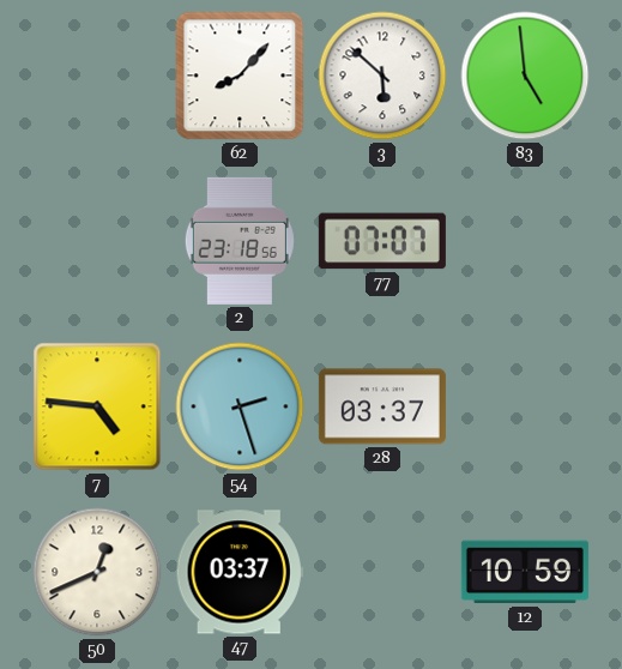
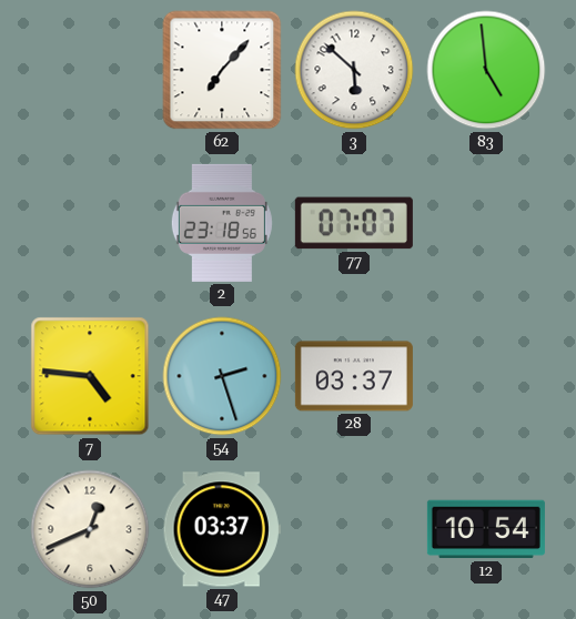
62: 8:07 -> 7:07
12: 10:59 -> 10:54
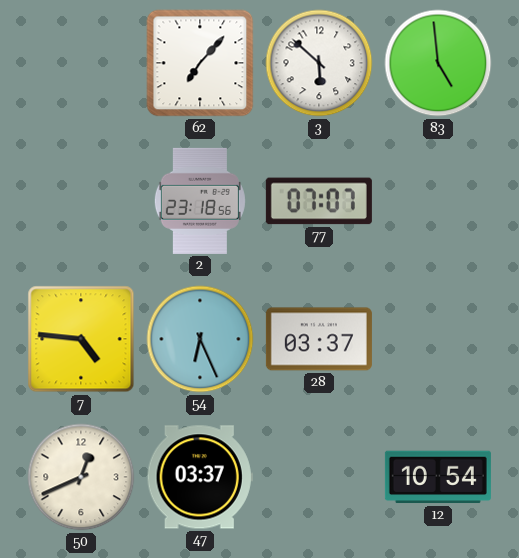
54: 2:27 -> 6:26
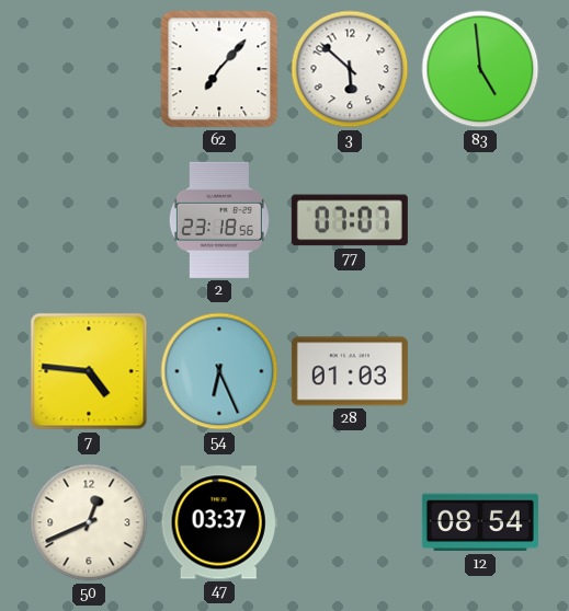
28: 03:37 -> 01:03
12: 10:54 -> 08:54
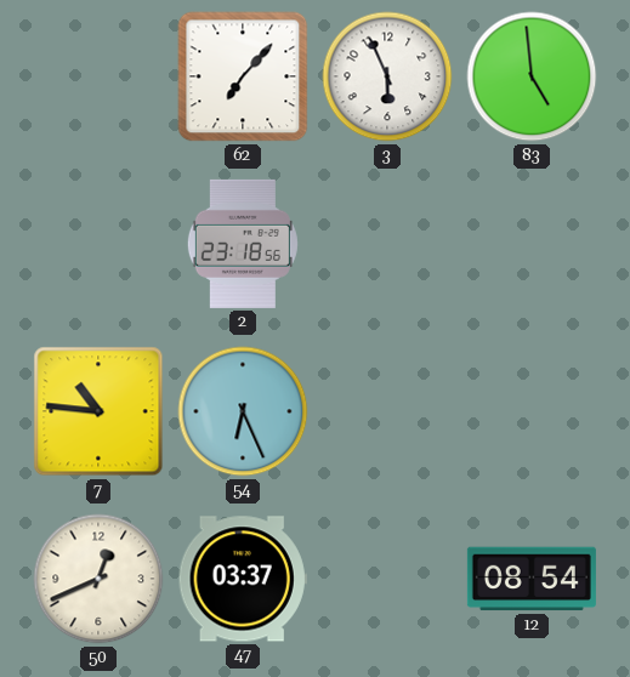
3: 5:52 -> 5:56
77: 07:07 -> none
7: 4:46 -> 10:46
28: 01:03 -> none
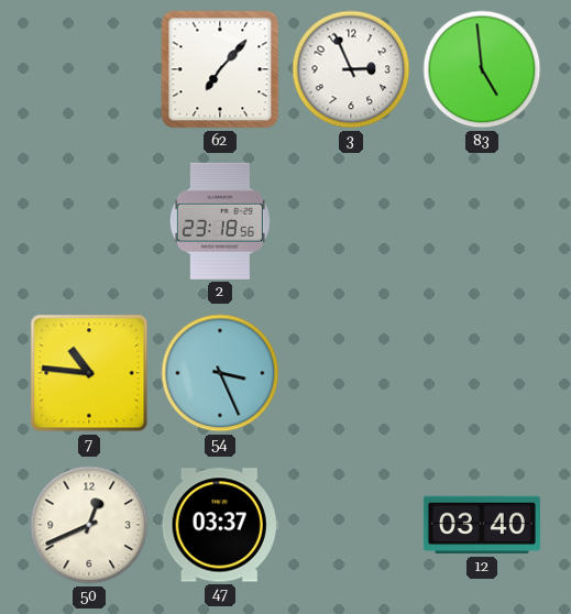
3: 5:56 -> 2:56
54: 6:26 -> 3:26
12: 08:54 -> 03:40
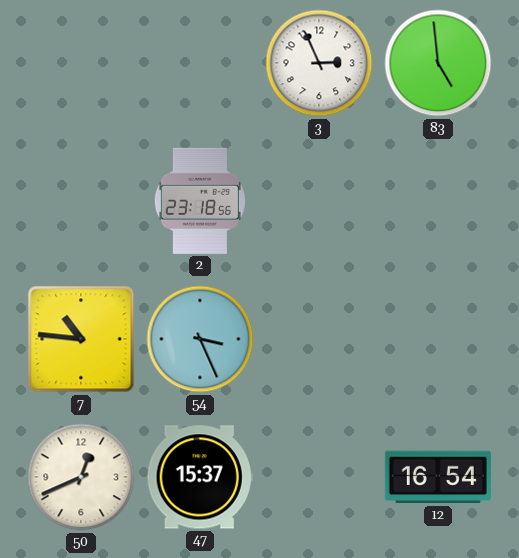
62: 7:07 -> none
47: 03:37 -> 15:37
12: 03:40 -> 16:54
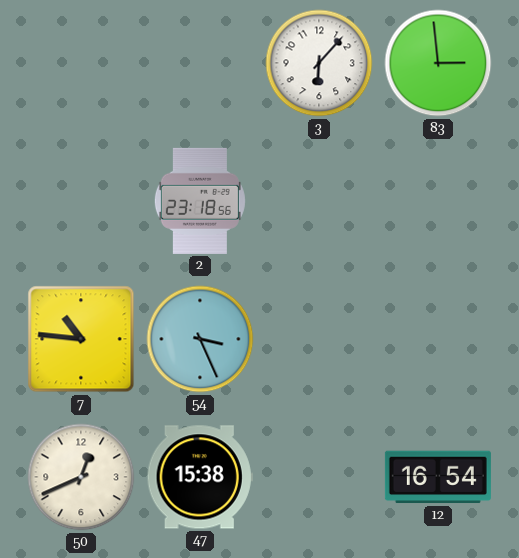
3: 2:56 -> 6:07
83: 4:59 -> 2:59
47: 15:37 -> 15:38
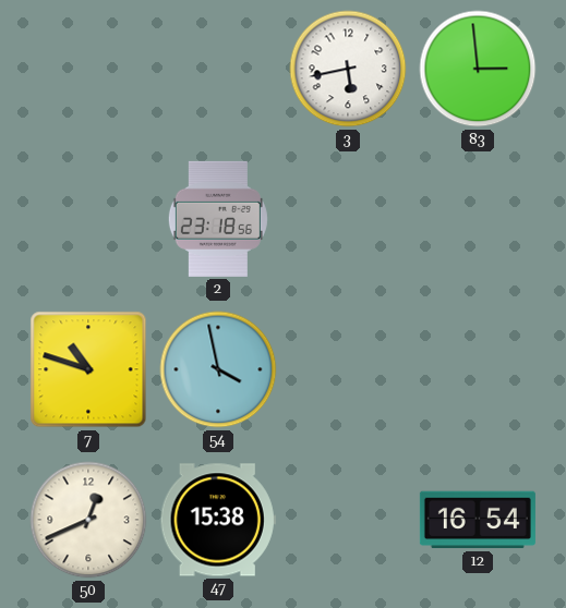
3: 6:07 -> 5:43
7: 10:46 -> 10:48
54: 3:26 -> 3:58
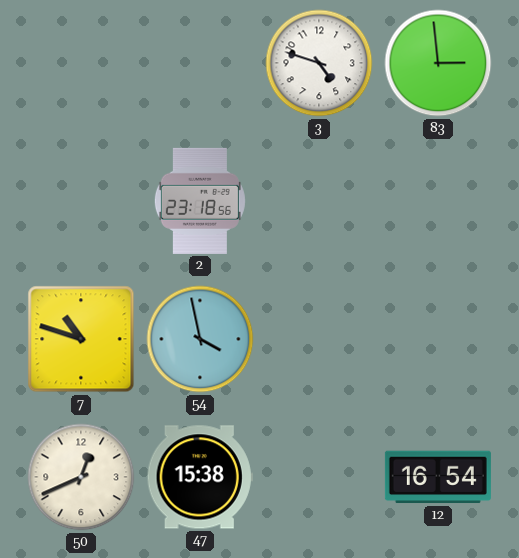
3: 5:43 -> 4:48
